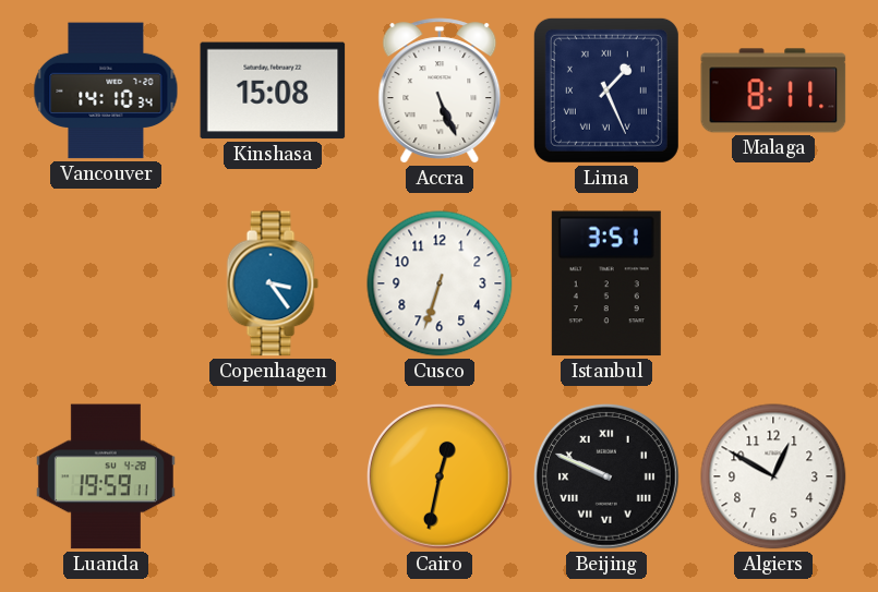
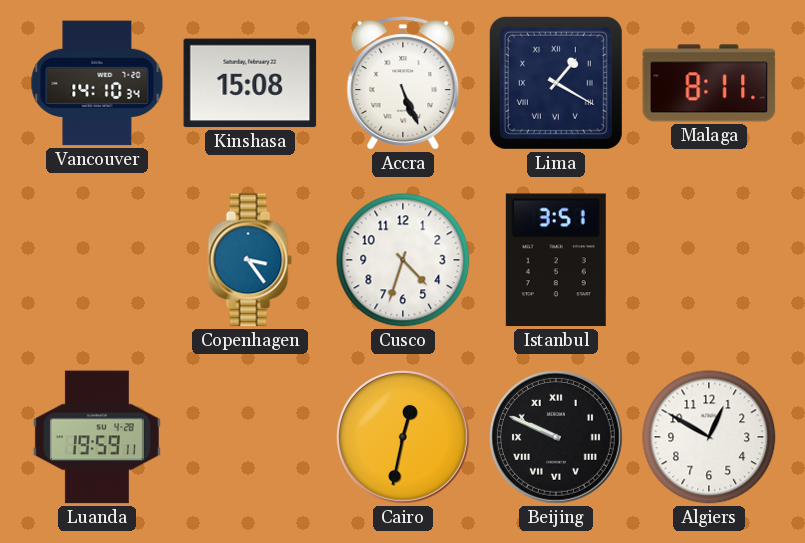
Lima: 1:26 -> 1:20
Cusco: 6:33 -> 4:33
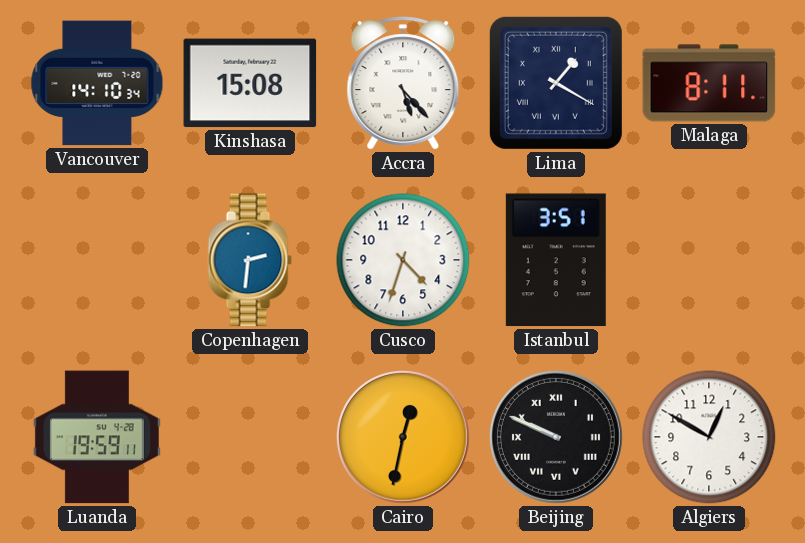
Accra: 5:26 -> 5:23
Copenhagen: 3:24 -> 2:31
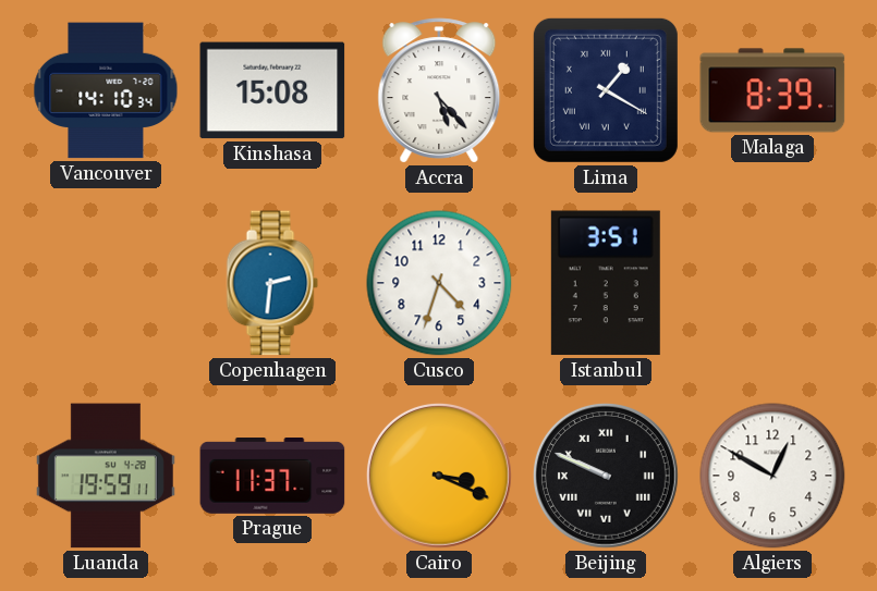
Malaga: 8:11 -> 8:39
Prague: none -> 11:37
Cairo: 12:32 -> 3:19
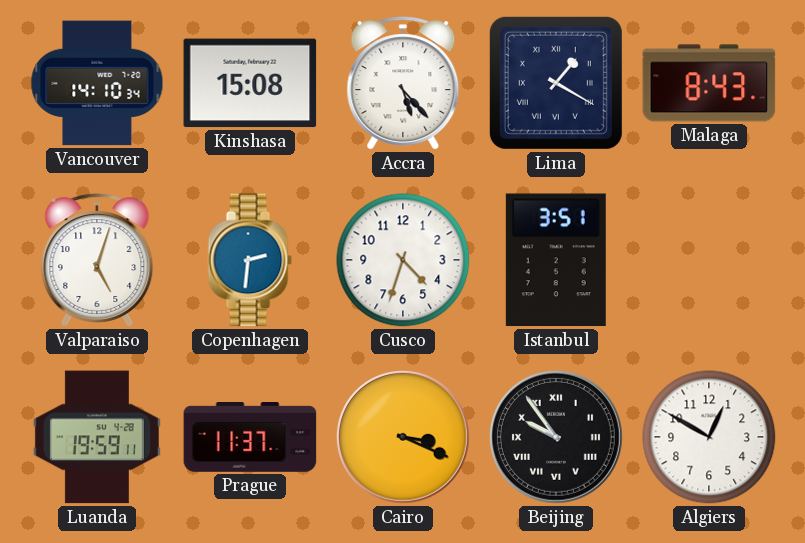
Malaga: 8:39 -> 8:43
Valparaiso: none -> 5:03
Beijing: 9:49 -> 9:54
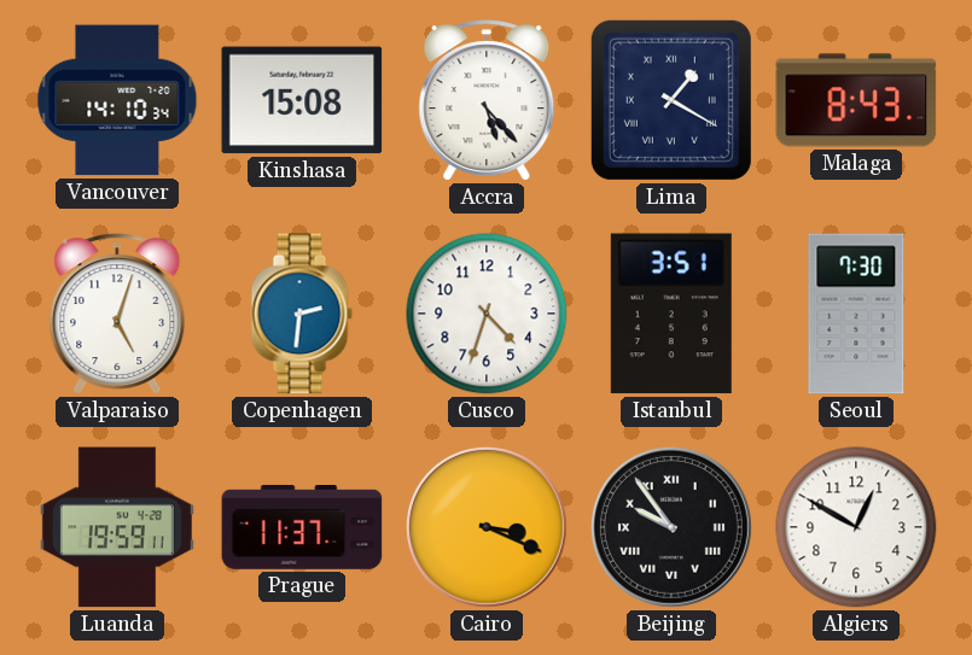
Seoul: none -> 7:30
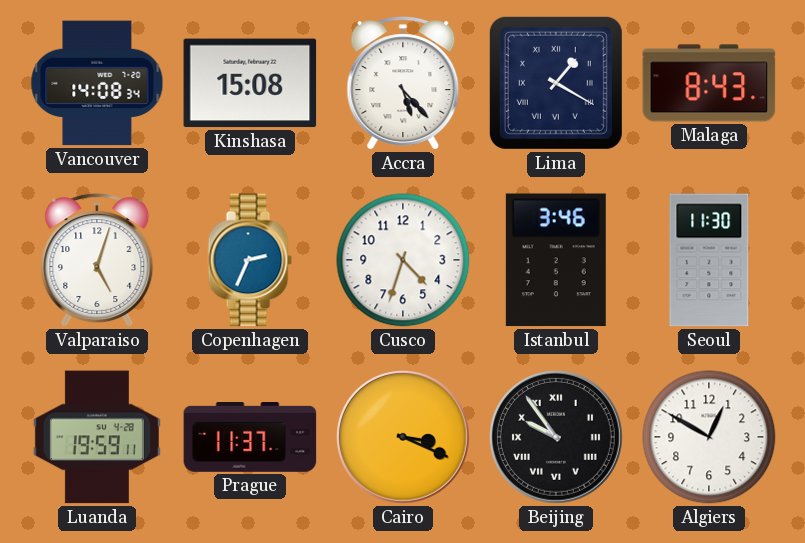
Vancouver: 14:10 -> 14:08
Copenhagen: 2:31 -> 2:34
Istanbul: 3:51 -> 3:46
Seoul: 7:30 -> 11:30
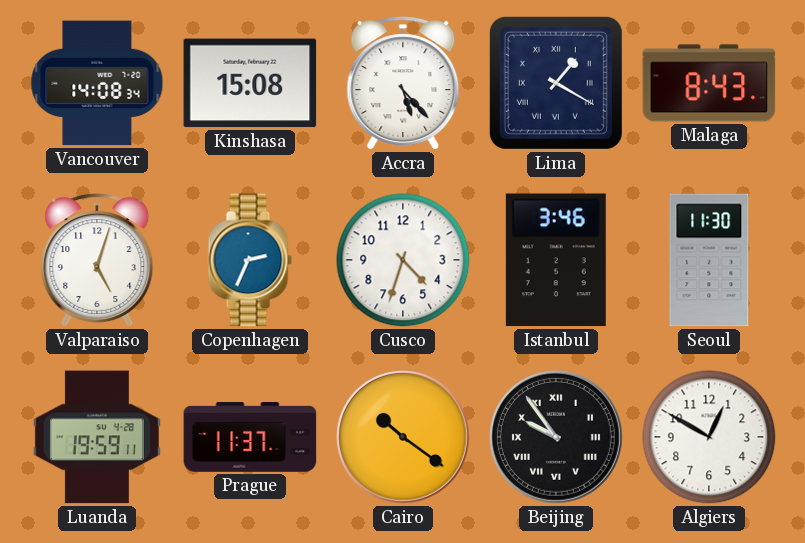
Cairo: 3:19 -> 10:21
